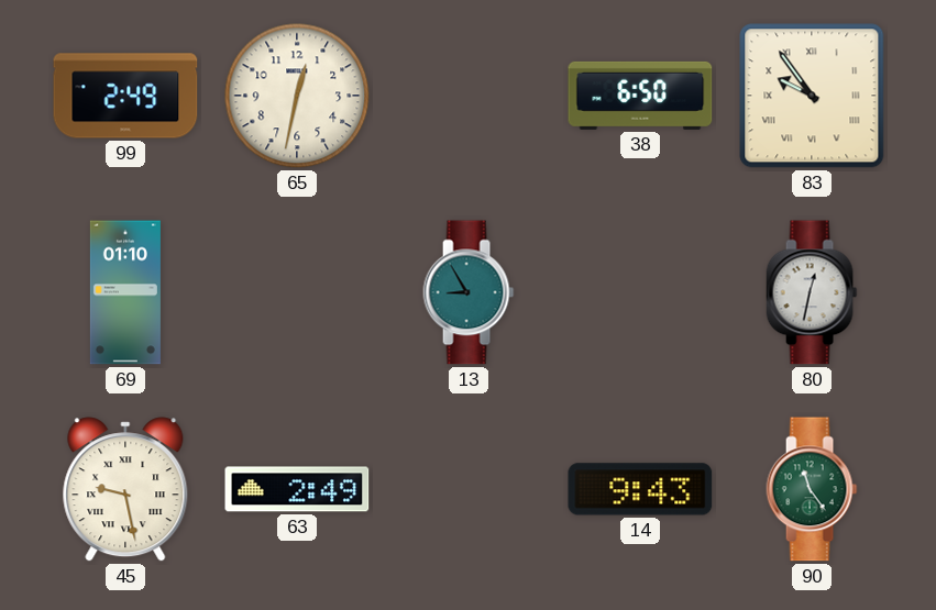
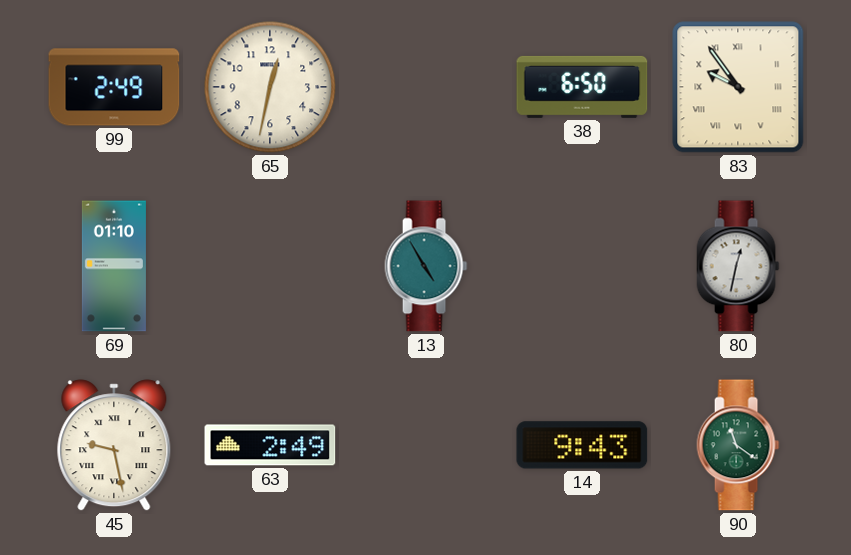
13: 8:55 -> 4:55
90: 11:24 -> 11:21
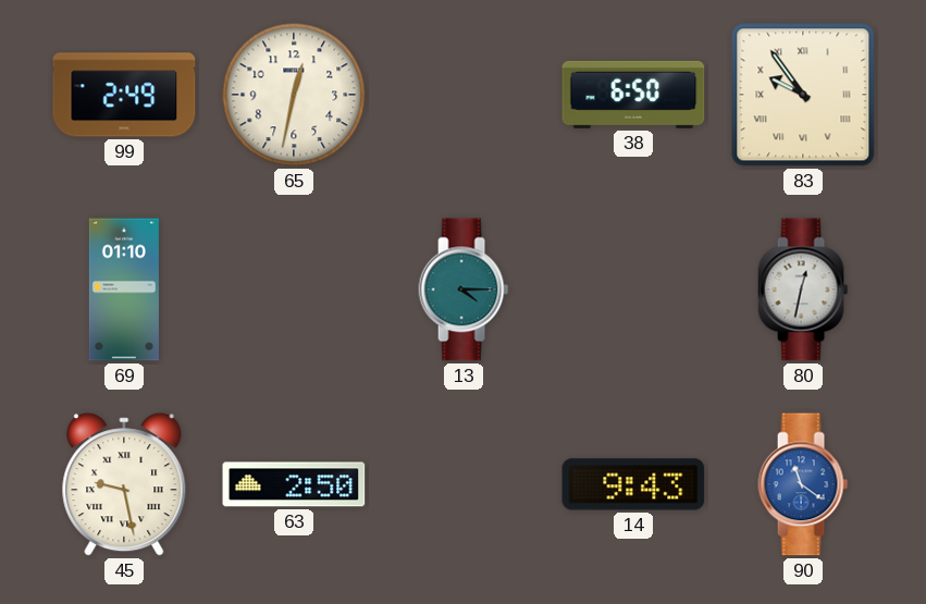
13: 4:55 -> 4:15
63: 2:49 -> 2:50
90 dial: green -> blue
